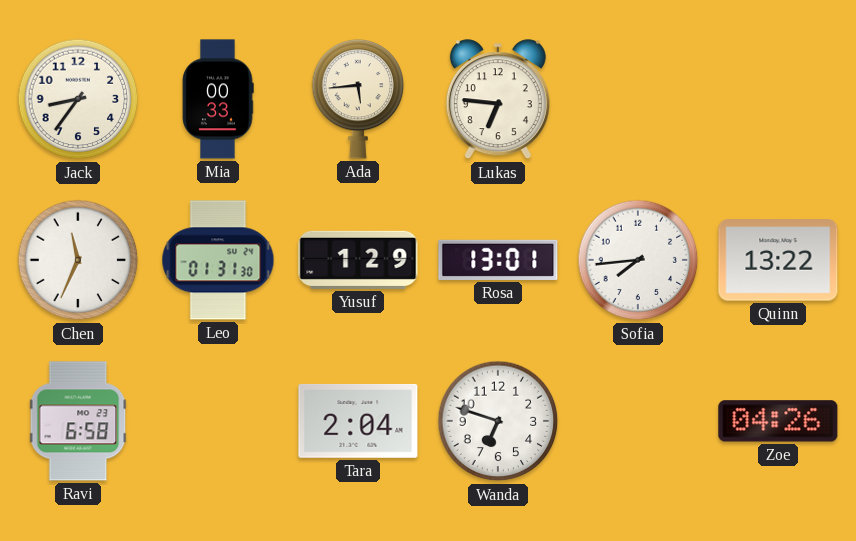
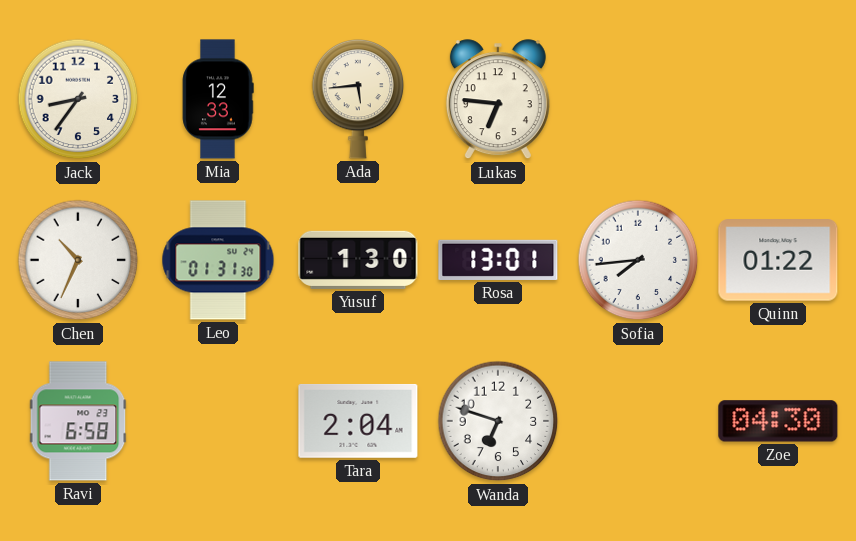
Mia: 00:33 -> 12:33
Chen: 11:34 -> 10:34
Yusuf: 1:29 -> 1:30
Quinn: 13:22 -> 01:22
Zoe: 04:26 -> 04:30
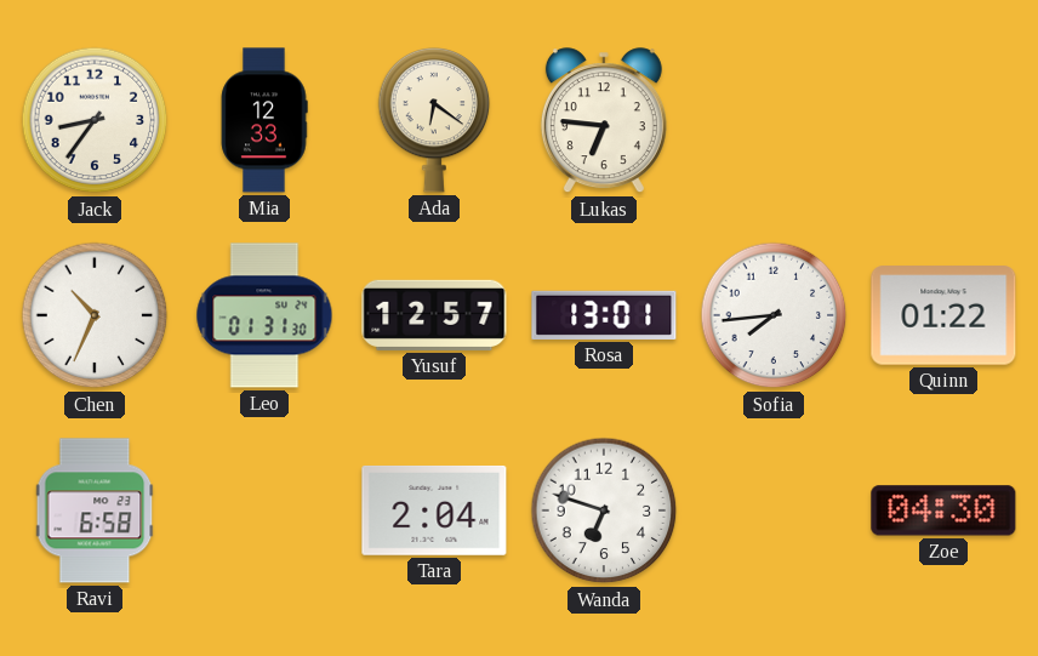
Ada: 5:44 -> 6:21
Yusuf: 1:30 -> 12:57
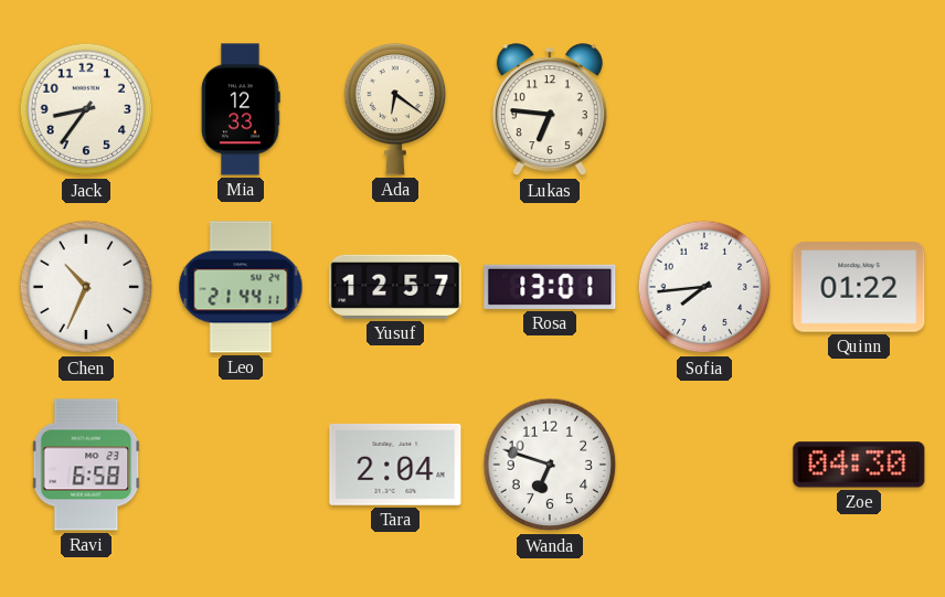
Leo: 01:31 -> 21:44
